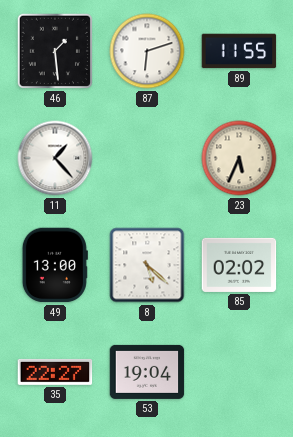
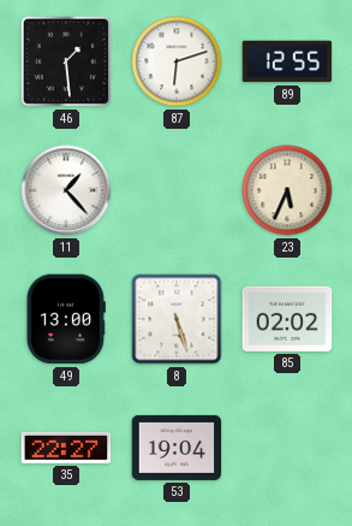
89: 11:55 -> 12:55
8: 5:22 -> 5:27
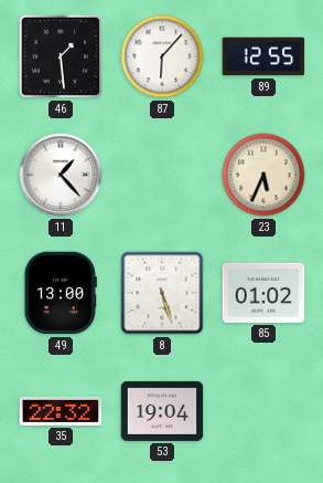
87: 6:12 -> 6:07
85: 02:02 -> 01:02
35: 22:27 -> 22:32
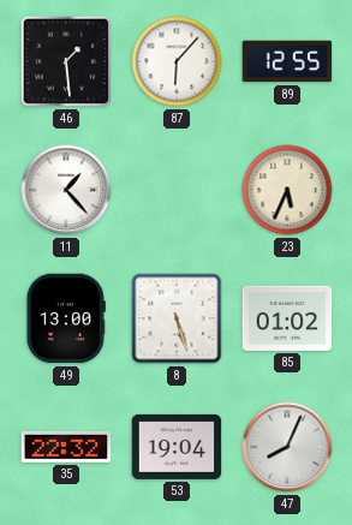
47: none -> 8:04
